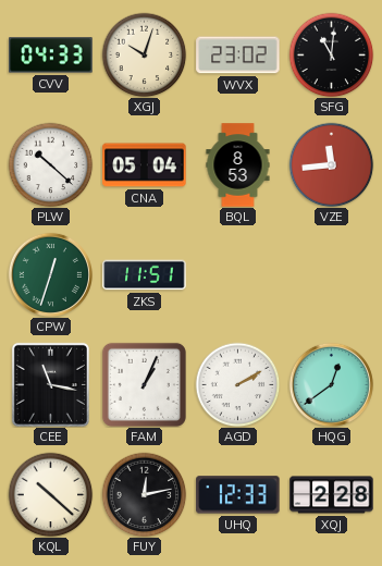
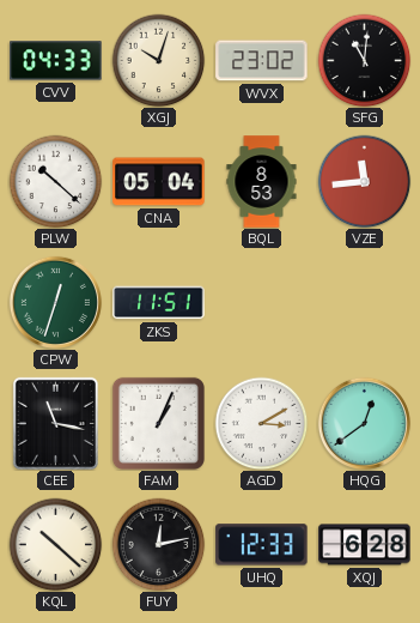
AGD: 2:10 -> 3:10
XQJ: 2:28 -> 6:28
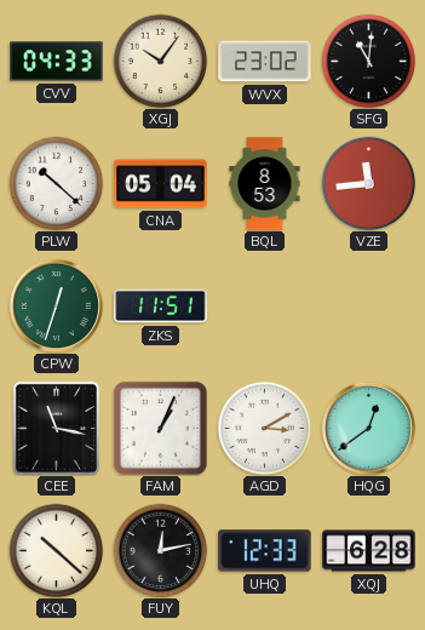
XGJ: 10:03 -> 10:06
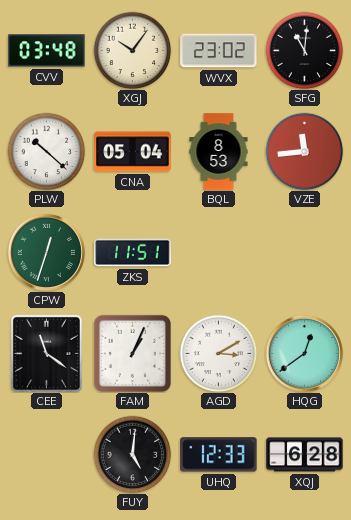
CVV: 04:33 -> 03:48
CEE: 11:17 -> 11:21
KQL: 10:22 -> none
FUY: 12:13 -> 5:01
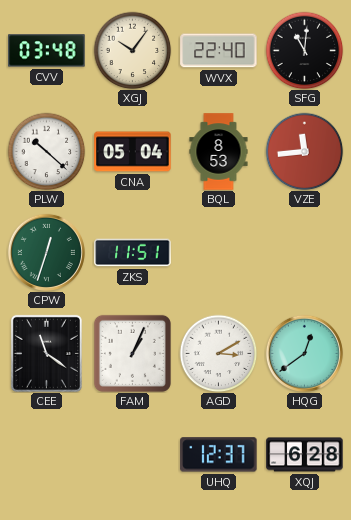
WVX: 23:02 -> 22:40
FUY: 5:01 -> none
UHQ: 12:33 -> 12:37
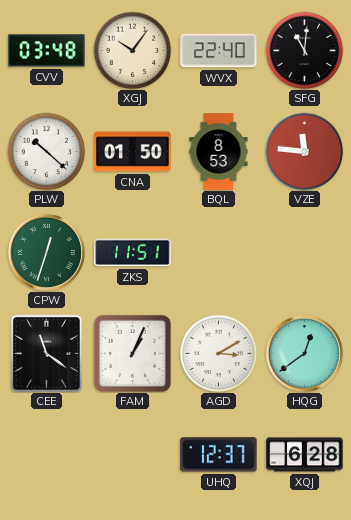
CNA: 05:04 -> 01:50
VZE: 11:44 -> 11:46
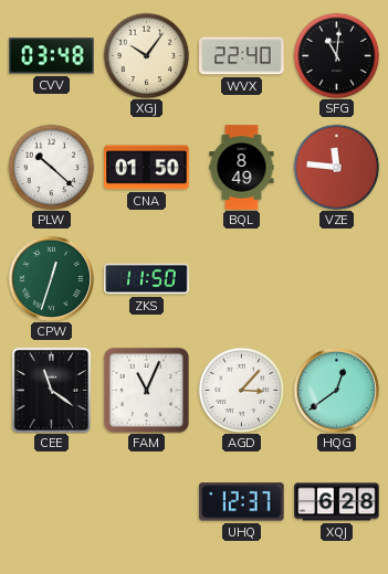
BQL: 8:53 -> 8:49
ZKS: 11:51 -> 11:50
FAM: 1:04 -> 11:04
AGD: 3:10 -> 3:07
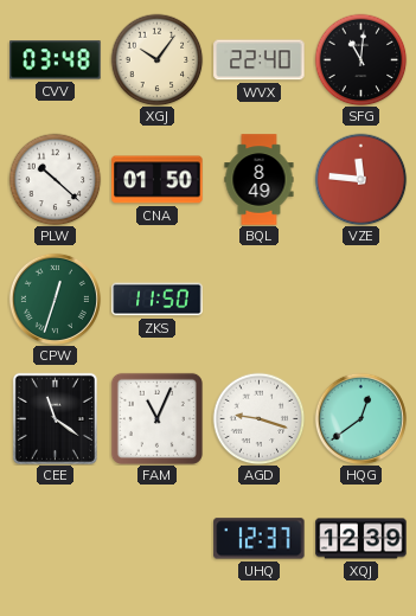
AGD: 3:07 -> 9:18
XQJ: 6:28 -> 12:39
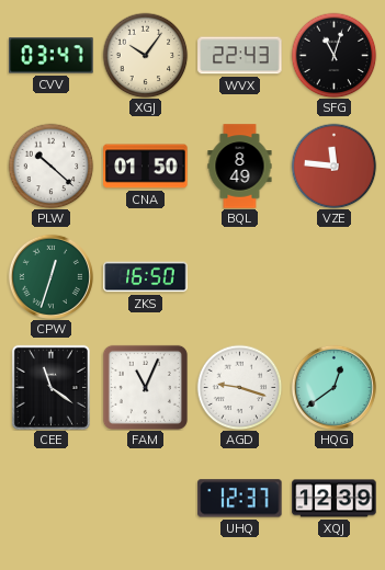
CVV: 03:48 -> 03:47
WVX: 22:40 -> 22:43
SFG: 11:01 -> 11:03
ZKS: 11:50 -> 16:50
